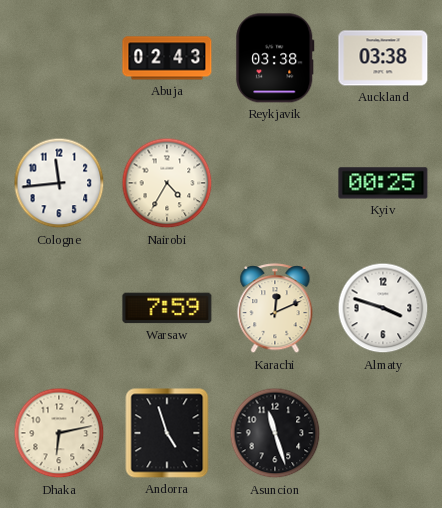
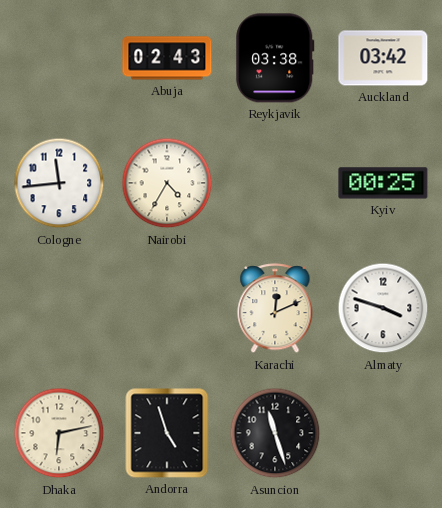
Auckland: 03:38 -> 03:42
Warsaw: 7:59 -> none
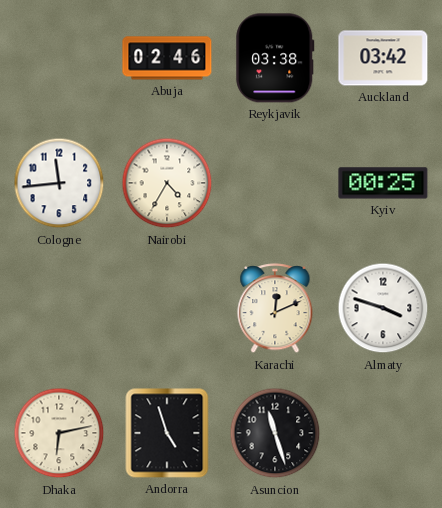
Abuja: 02:43 -> 02:46
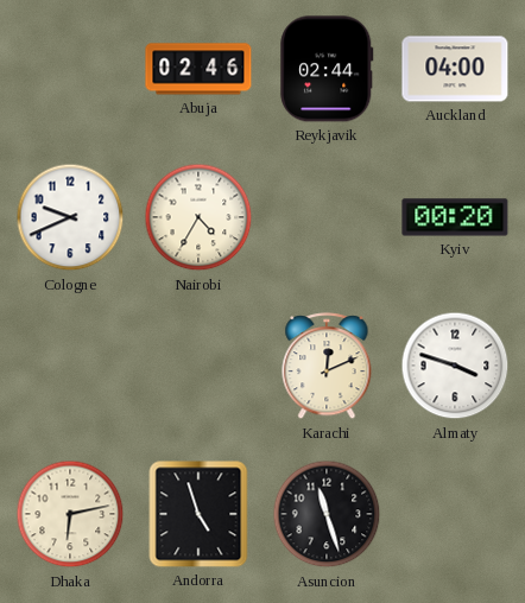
Reykjavik: 03:38 -> 02:44
Auckland: 03:42 -> 04:00
Cologne: 11:44 -> 9:41
Kyiv: 00:25 -> 00:20
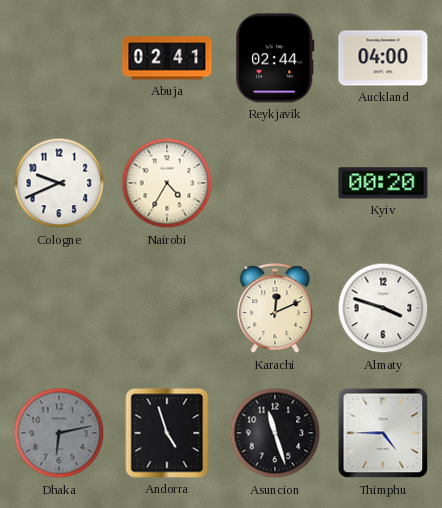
Abuja: 02:46 -> 02:41
Dhaka dial: cream -> grey
Thimphu: none -> 4:45
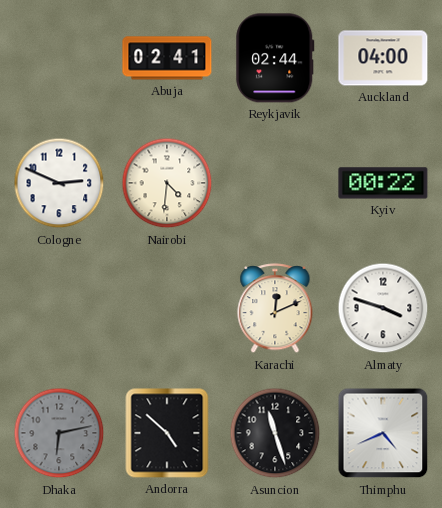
Cologne: 9:41 -> 2:49
Nairobi: 4:35 -> 4:31
Kyiv: 00:20 -> 00:22
Andorra: 4:57 -> 4:52
Thimphu: 4:45 -> 4:41
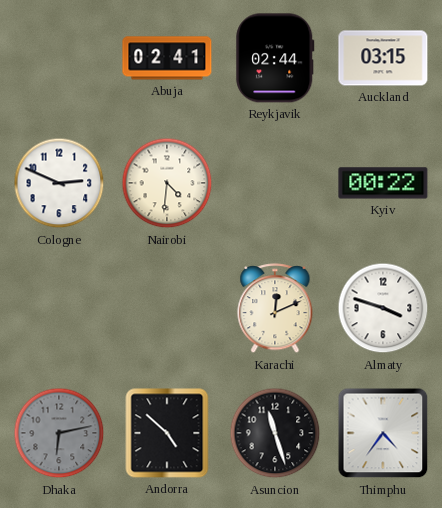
Auckland: 04:00 -> 03:15
Thimphu: 4:41 -> 4:36
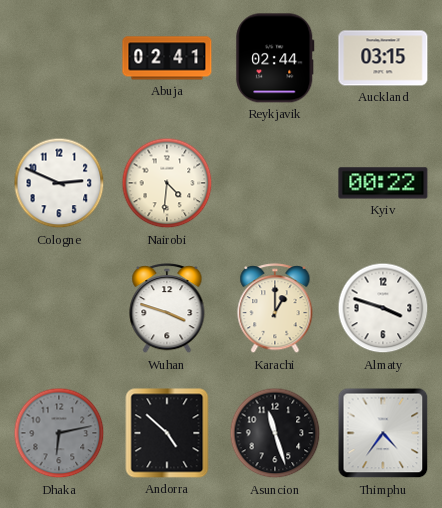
Wuhan: none -> 3:48
Karachi: 12:11 -> 1:00
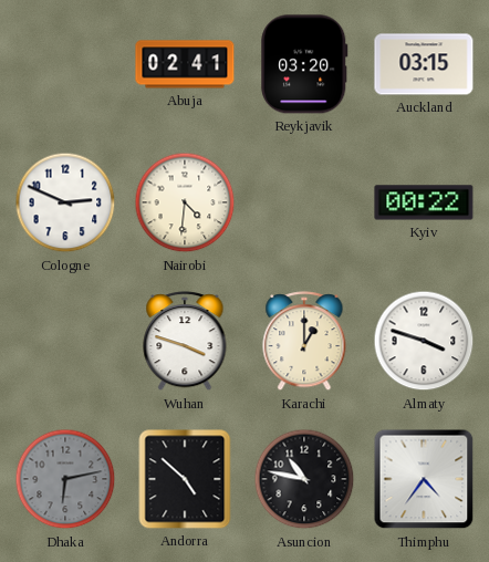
Reykjavik: 02:44 -> 03:20
Asuncion: 11:27 -> 10:47
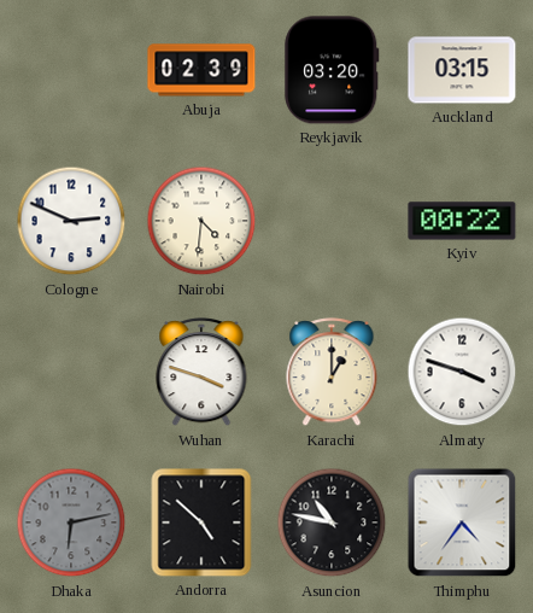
Abuja: 02:41 -> 02:39
